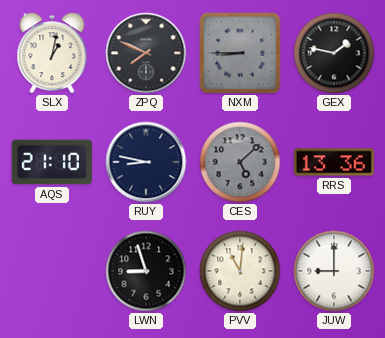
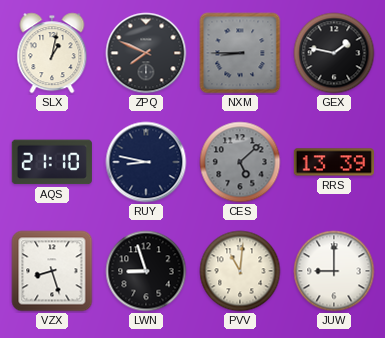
RRS: 13:36 -> 13:39
VZX: none -> 8:27
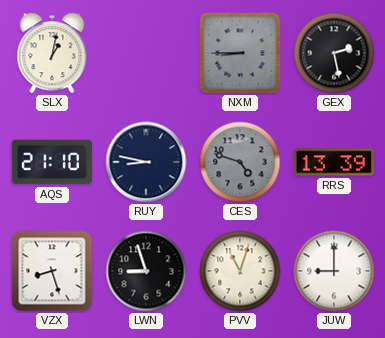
ZPQ: 7:49 -> none
GEX: 1:47 -> 2:28
CES: 5:08 -> 4:48
PVV: 11:01 -> 11:03
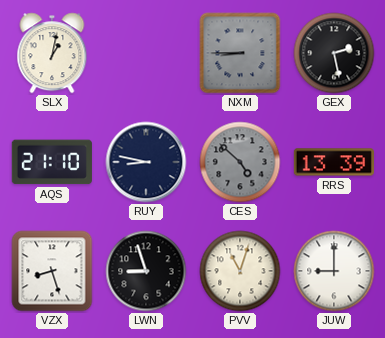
CES: 4:48 -> 4:52
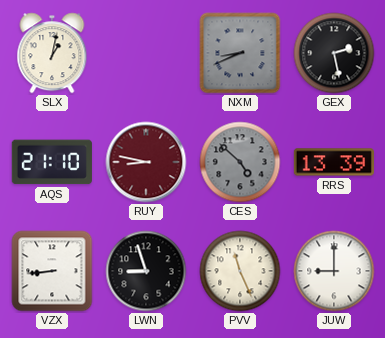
NXM: 8:45 -> 8:41
RUY dial: navy -> burgundy
VZX: 8:27 -> 8:44
PVV: 11:03 -> 11:26
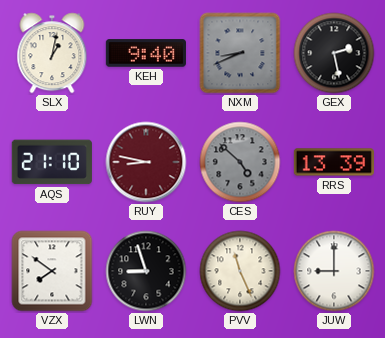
KEH: none -> 9:40
VZX: 8:44 -> 7:51
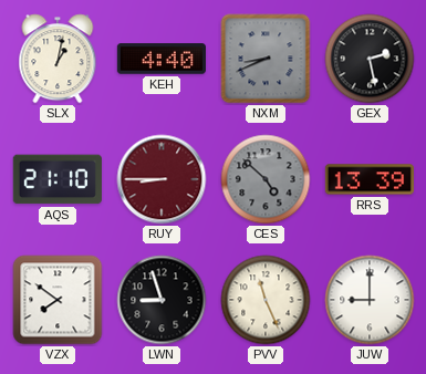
KEH: 9:40 -> 4:40
RUY: 8:47 -> 8:45
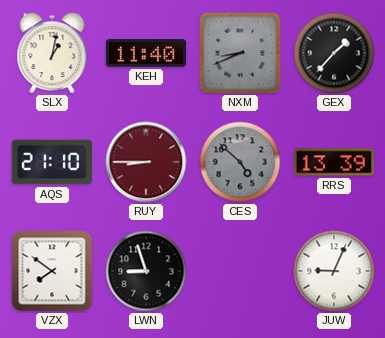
KEH: 4:40 -> 11:40
GEX: 2:28 -> 1:37
PVV: 11:26 -> none
JUW: 9:00 -> 9:04
